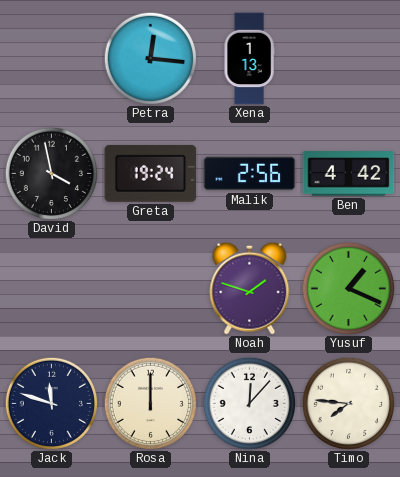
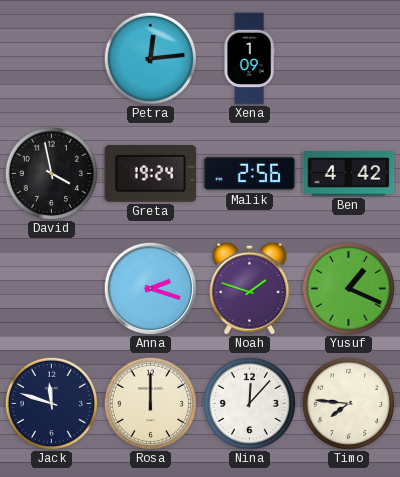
Petra: 12:16 -> 12:14
Xena: 1:13 -> 1:09
Anna: none -> 2:18
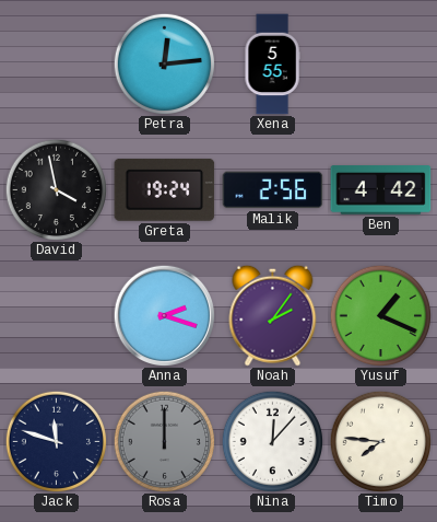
Xena: 1:09 -> 5:55
Noah: 1:48 -> 2:06
Rosa dial: cream -> grey
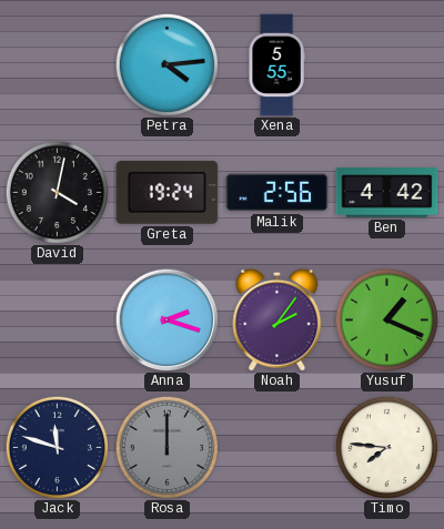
Petra: 12:14 -> 4:14
David: 3:58 -> 4:02
Nina: 12:07 -> none
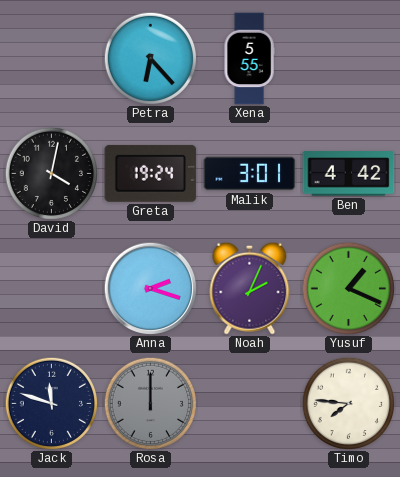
Petra: 4:14 -> 6:23
Malik: 2:56 -> 3:01
Noah: 2:06 -> 2:04
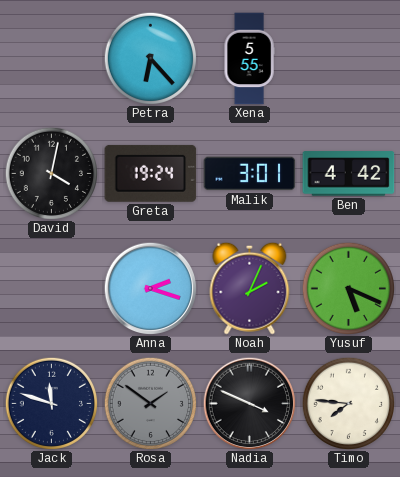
Yusuf: 1:19 -> 5:19
Rosa: 12:00 -> 1:51
Nadia: none -> 3:49
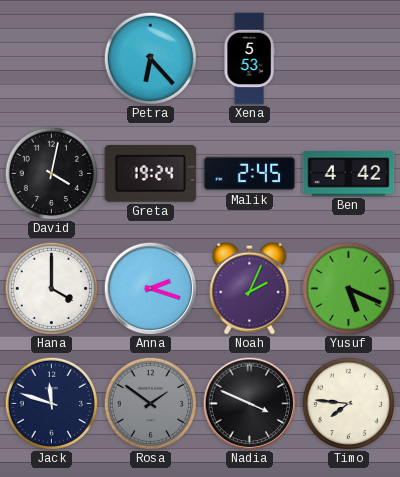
Xena: 5:55 -> 5:53
Malik: 3:01 -> 2:45
Hana: none -> 4:00
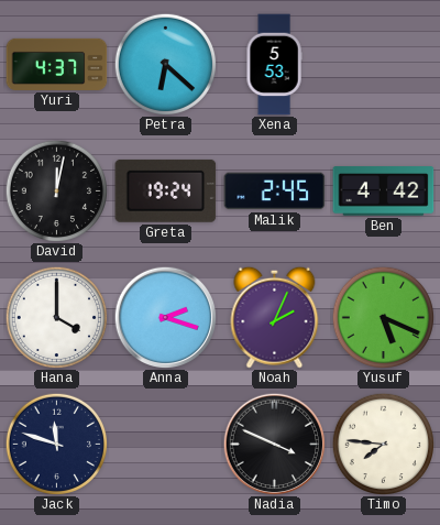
Yuri: none -> 4:37
Petra: 6:23 -> 6:22
David: 4:02 -> 12:02
Rosa: 1:51 -> none
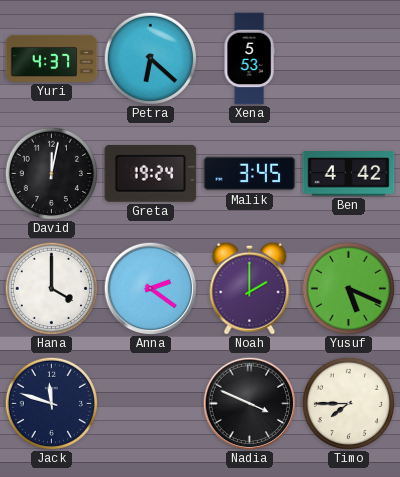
Malik: 2:45 -> 3:45
Anna: 2:18 -> 2:21
Noah: 2:04 -> 2:00
Timo: 7:46 -> 7:45
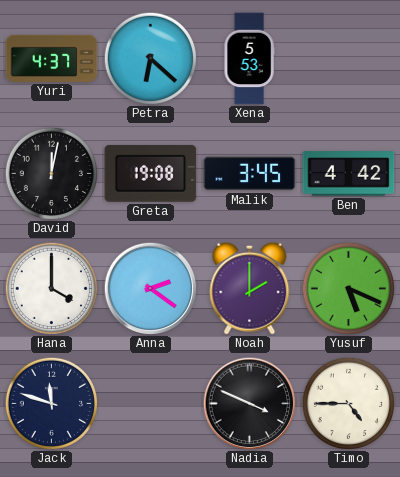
Greta: 19:24 -> 19:08
Timo: 7:45 -> 4:45
